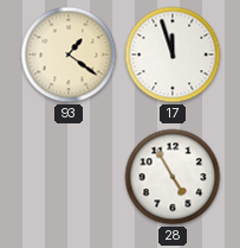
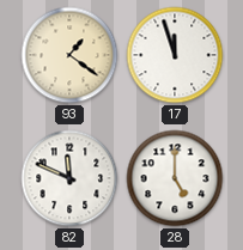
82: none -> 11:49
28: 4:55 -> 5:00
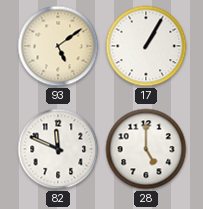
93: 1:21 -> 5:09
17: 11:57 -> 1:05
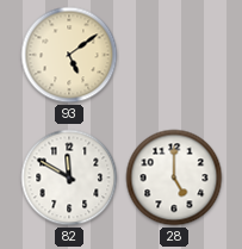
17: 1:05 -> none
82: 11:49 -> 11:50
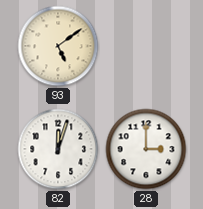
82: 11:50 -> 12:03
28: 5:00 -> 3:00
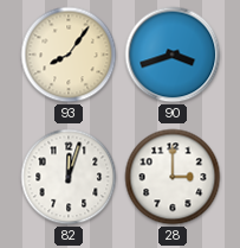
93: 5:09 -> 8:06
90: none -> 3:42
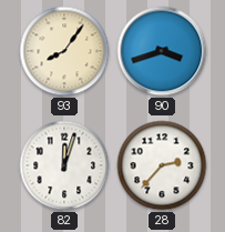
28: 3:00 -> 2:37
